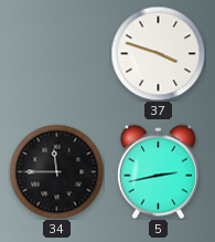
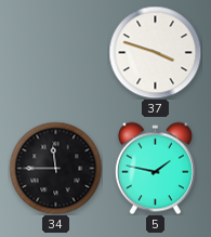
5: 2:43 -> 1:47
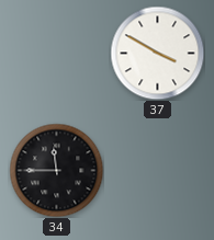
37: 3:48 -> 3:50
5: 1:47 -> none
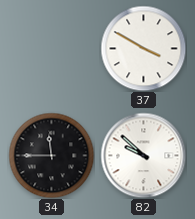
82: none -> 9:52
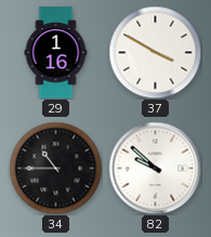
29: none -> 1:16
34: 11:45 -> 10:45
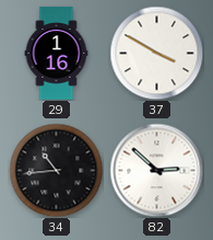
34: 10:45 -> 10:44
82: 9:52 -> 2:52
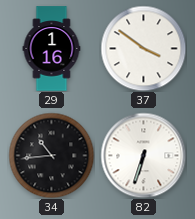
37: 3:50 -> 3:51
82: 2:52 -> 6:33
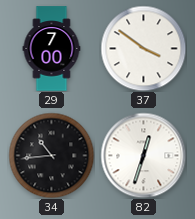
29: 1:16 -> 7:00
82: 6:33 -> 12:33
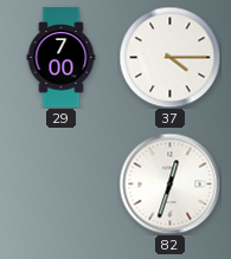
37: 3:51 -> 4:15
34: 10:44 -> none
